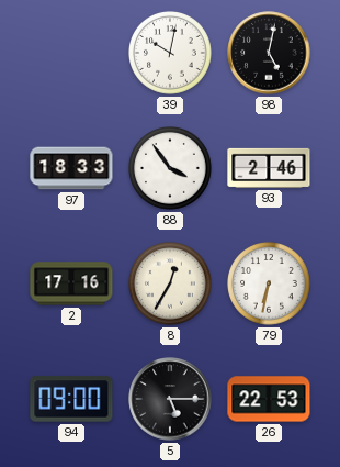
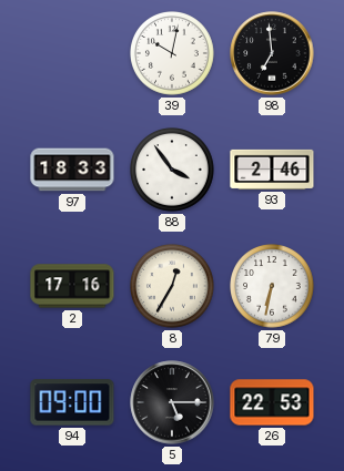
98: 5:02 -> 6:59
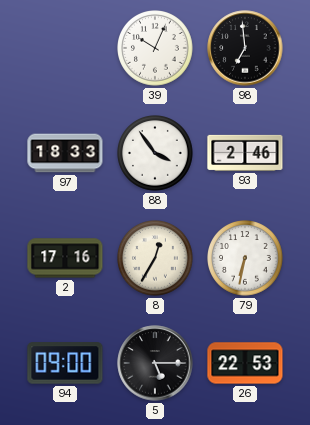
39: 10:02 -> 10:04
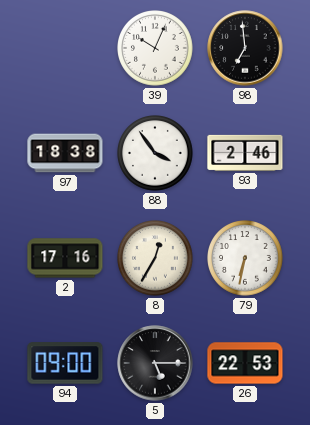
97: 18:33 -> 18:38
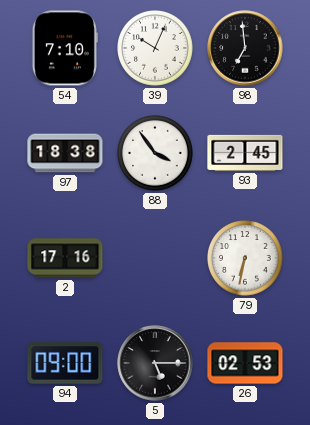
54: none -> 7:10
93: 2:46 -> 2:45
8: 12:35 -> none
26: 22:53 -> 02:53
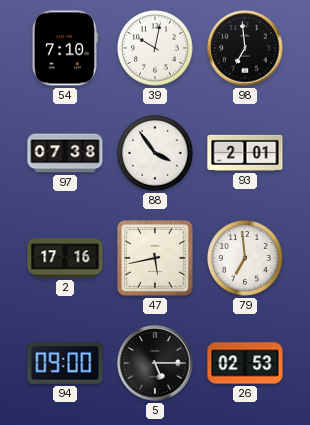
39: 10:04 -> 10:02
97: 18:38 -> 07:38
93: 2:45 -> 2:01
47: none -> 5:43
79: 6:32 -> 6:59
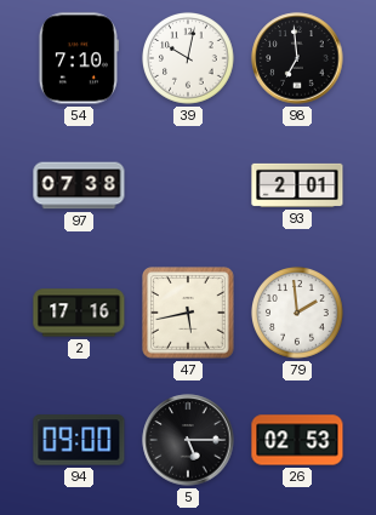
88: 3:54 -> none
79: 6:59 -> 1:59
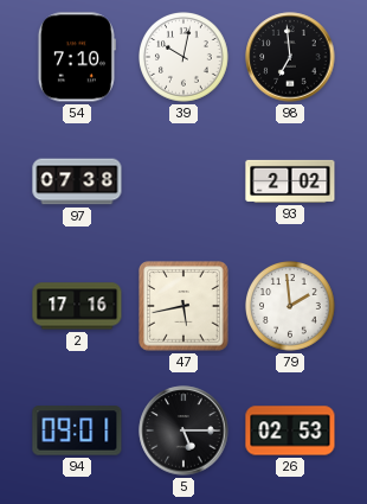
93: 2:01 -> 2:02
94: 09:00 -> 09:01
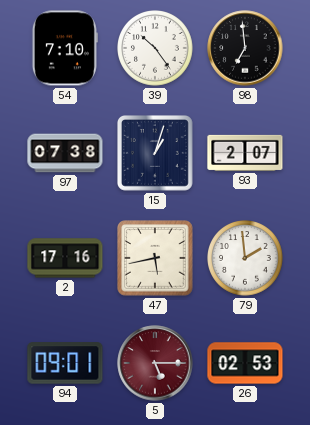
39: 10:02 -> 10:24
15: none -> 1:03
93: 2:02 -> 2:07
5 dial: black -> burgundy
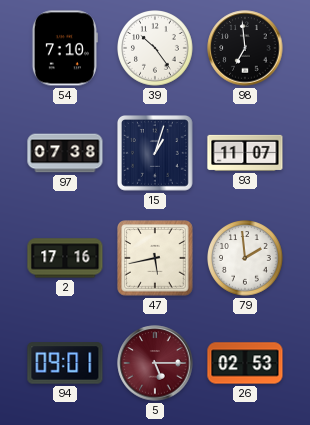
93: 2:07 -> 11:07
